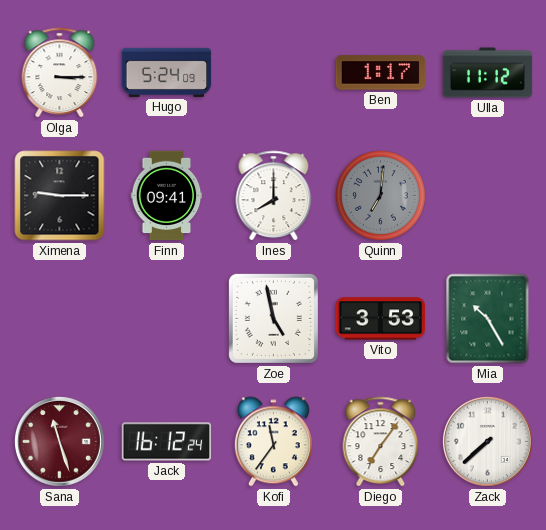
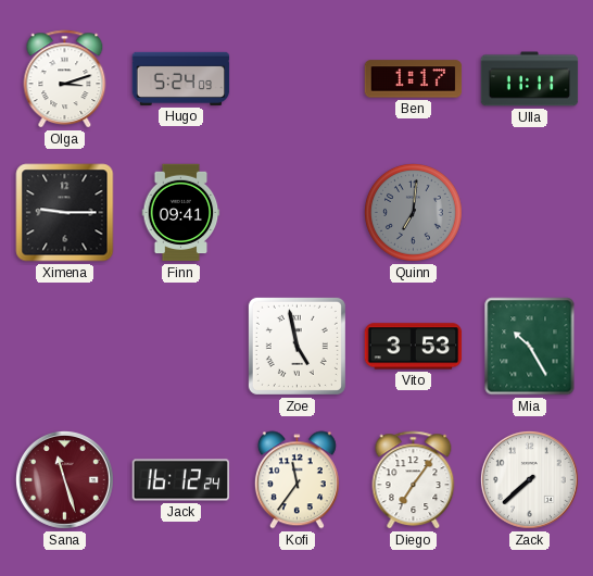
Olga: 3:15 -> 3:12
Ulla: 11:12 -> 11:11
Ines: 8:00 -> none
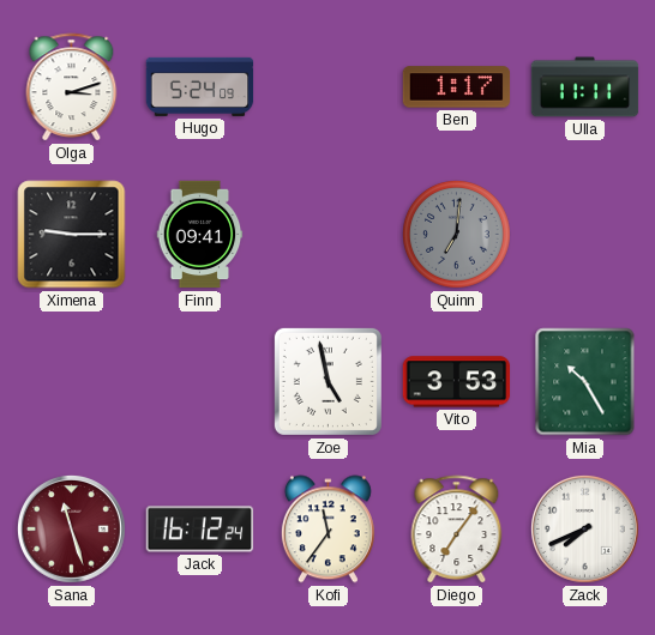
Zack: 7:38 -> 7:41
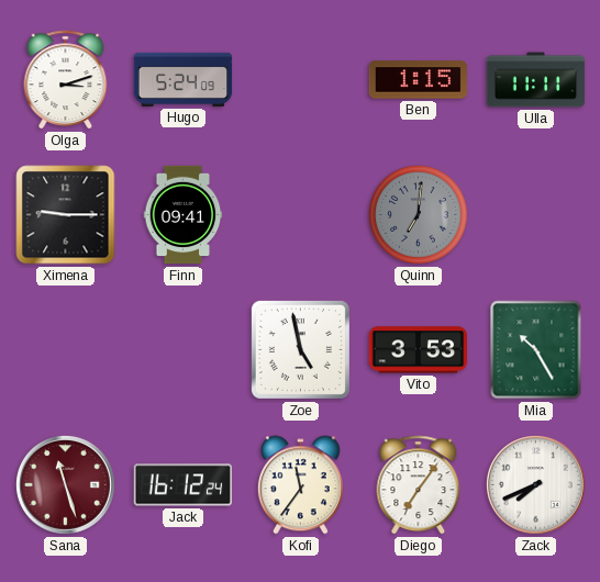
Ben: 1:17 -> 1:15
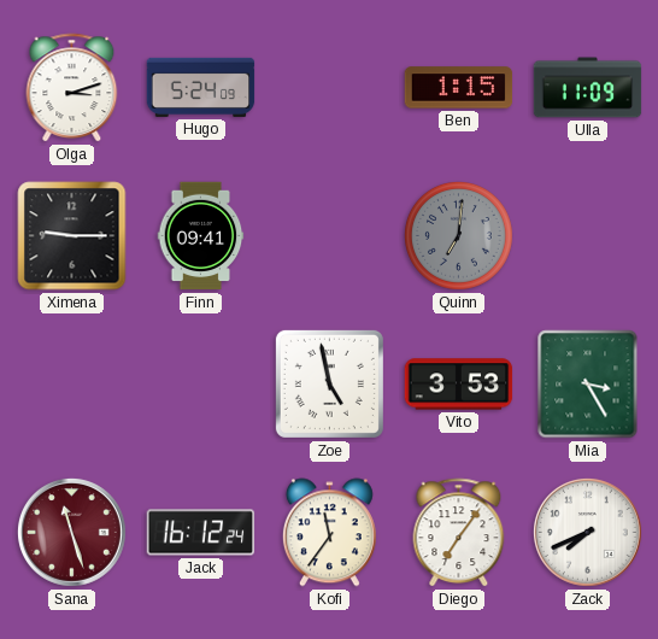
Ulla: 11:11 -> 11:09
Mia: 10:25 -> 3:25
